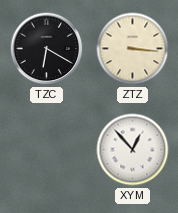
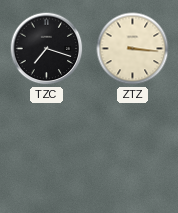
TZC: 6:20 -> 7:18
XYM: 12:53 -> none
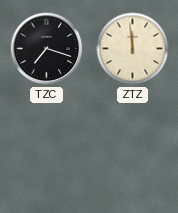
ZTZ: 3:16 -> 11:59
